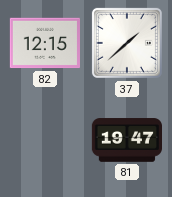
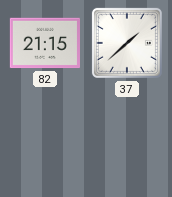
82: 12:15 -> 21:15
81: 19:47 -> none
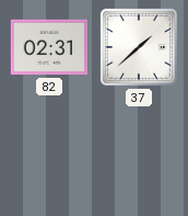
82: 21:15 -> 02:31
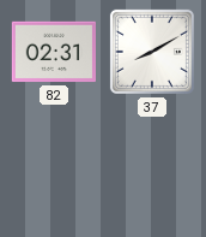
37: 1:38 -> 8:10
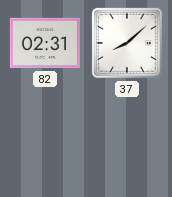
37: 8:10 -> 8:08
